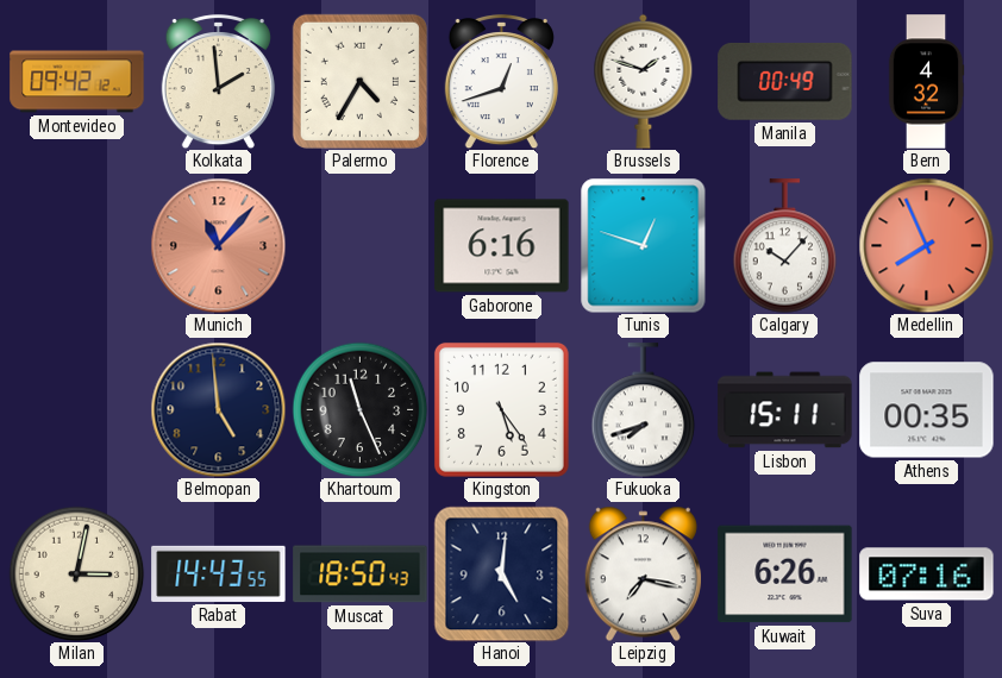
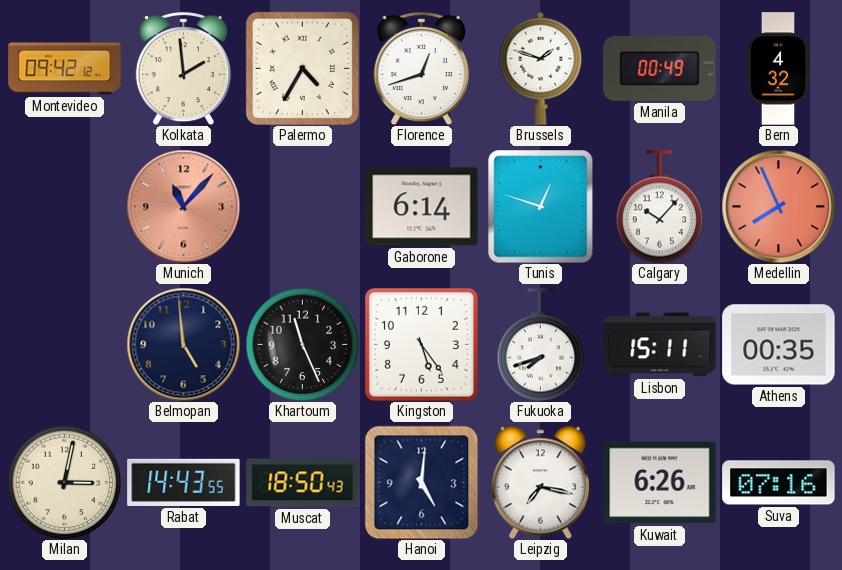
Gaborone: 6:16 -> 6:14
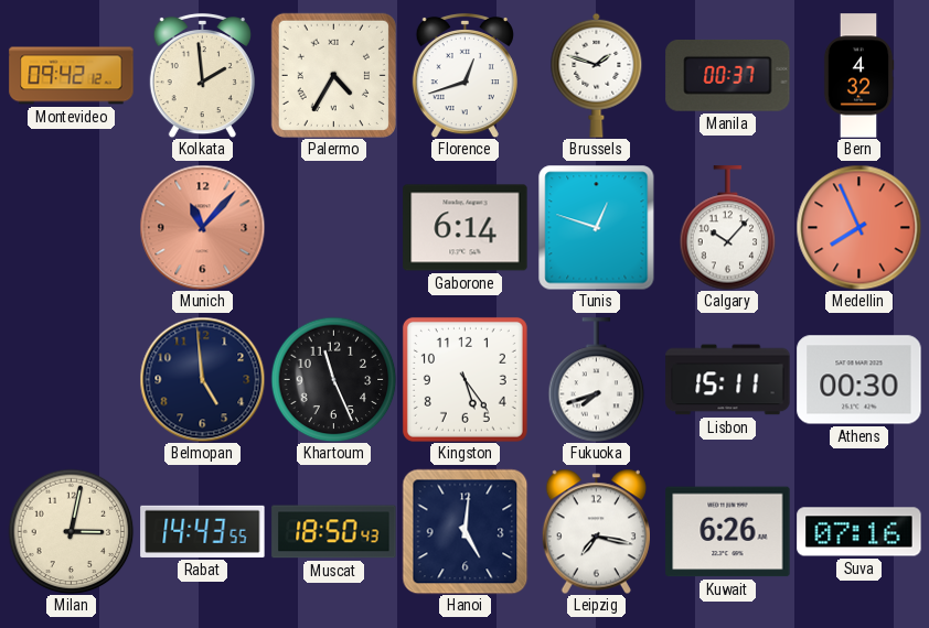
Manila: 00:49 -> 00:37
Athens: 00:35 -> 00:30
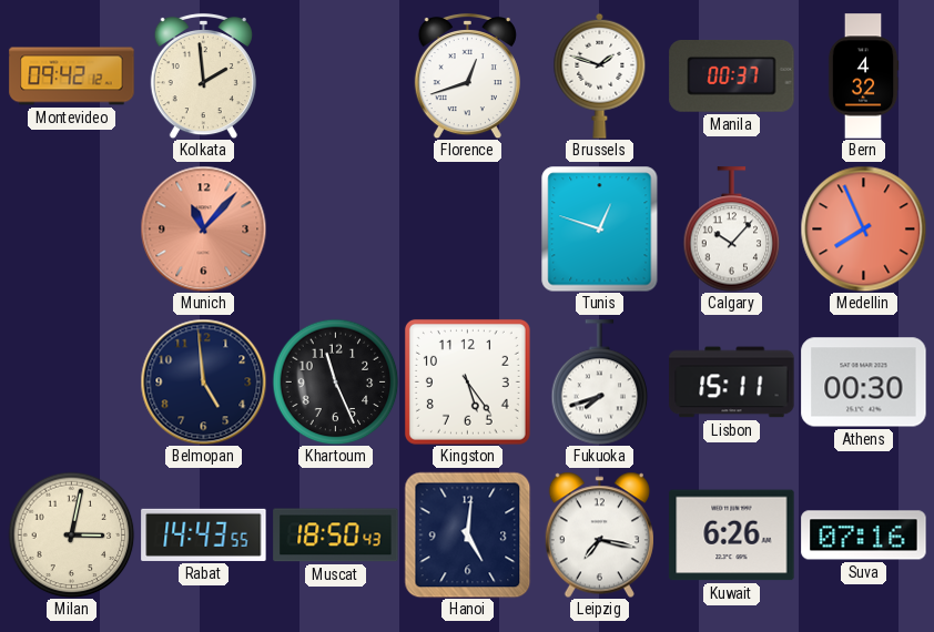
Palermo: 4:35 -> none
Gaborone: 6:14 -> none
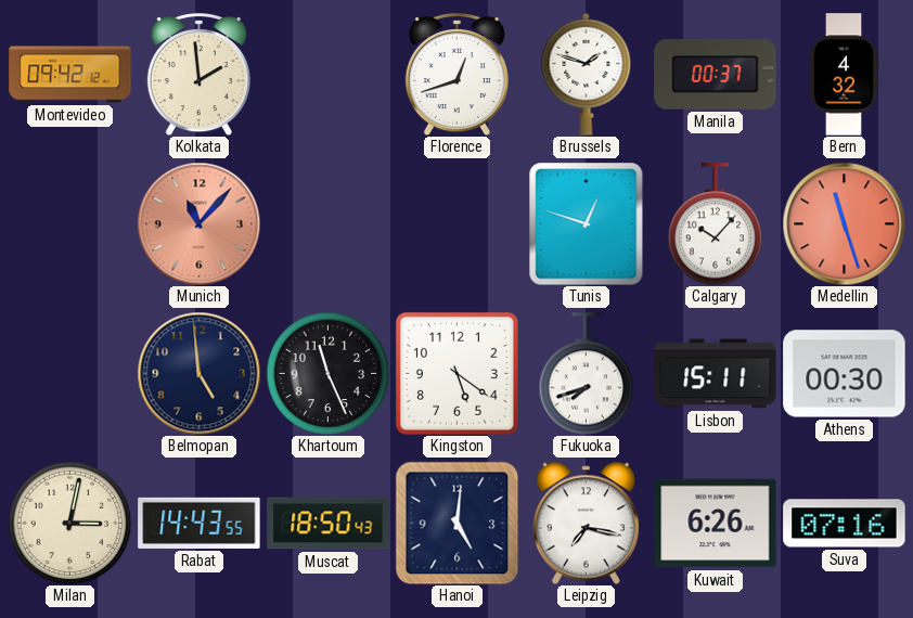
Medellin: 7:56 -> 11:27
Kingston: 5:24 -> 5:21
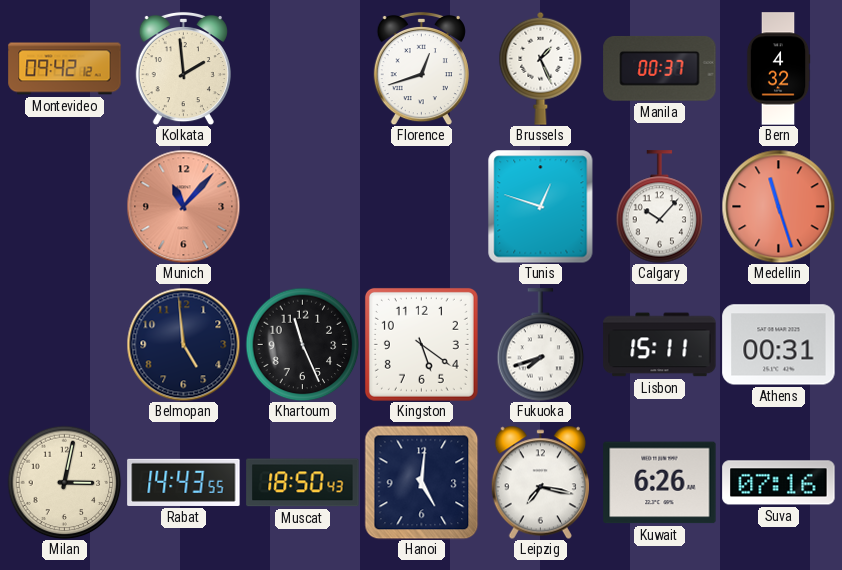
Brussels: 1:48 -> 1:26
Athens: 00:30 -> 00:31
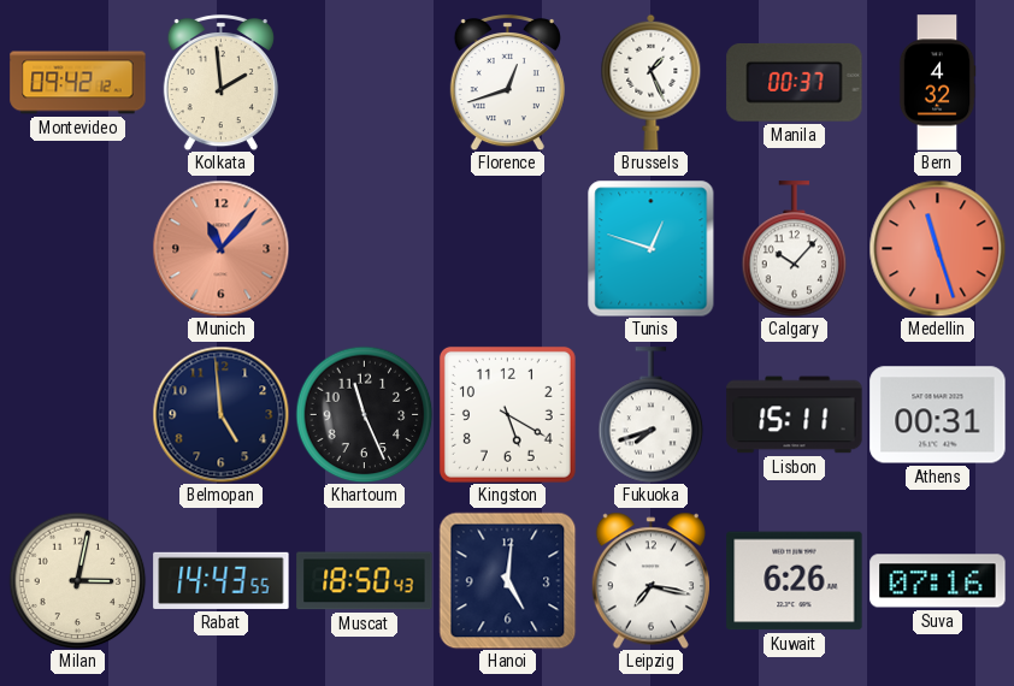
Kingston: 5:21 -> 5:20
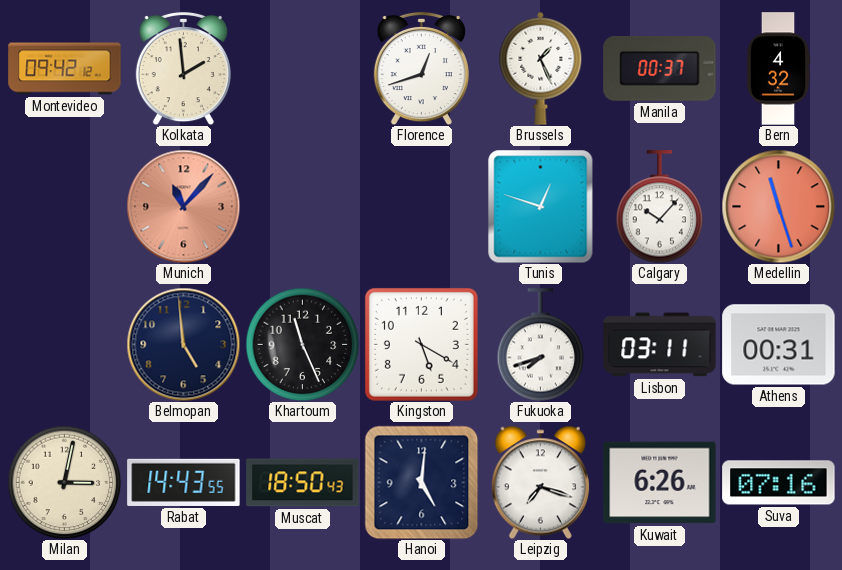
Lisbon: 15:11 -> 03:11
Leipzig: 7:17 -> 7:18
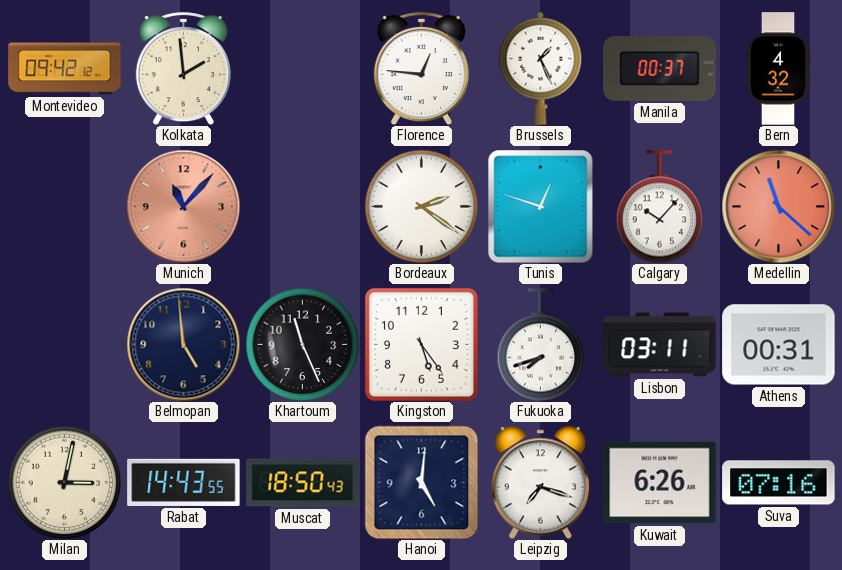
Florence: 12:42 -> 12:46
Bordeaux: none -> 2:21
Medellin: 11:27 -> 11:22
Kingston: 5:20 -> 5:24
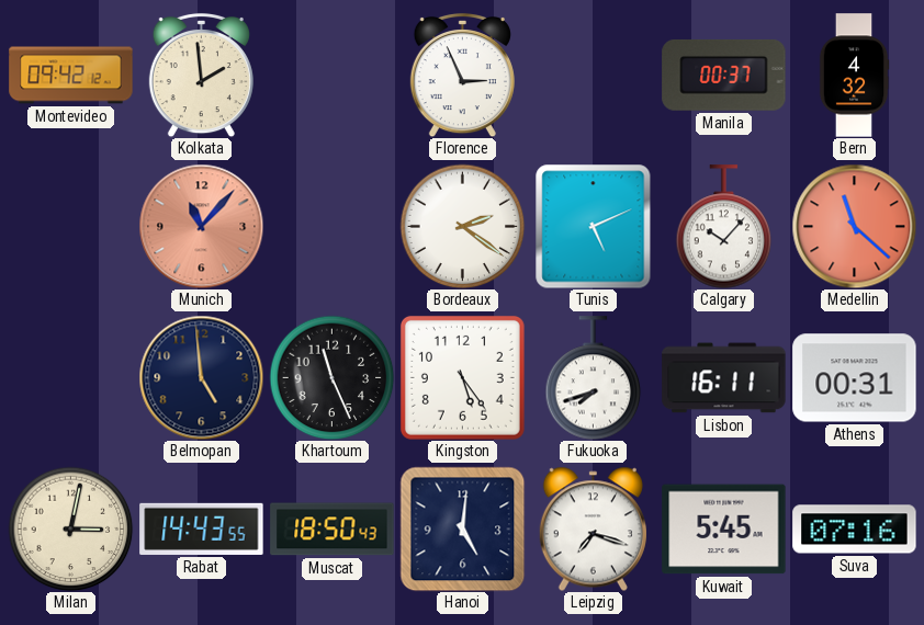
Florence: 12:46 -> 2:56
Brussels: 1:26 -> none
Tunis: 12:48 -> 5:11
Lisbon: 03:11 -> 16:11
Kuwait: 6:26 -> 5:45
